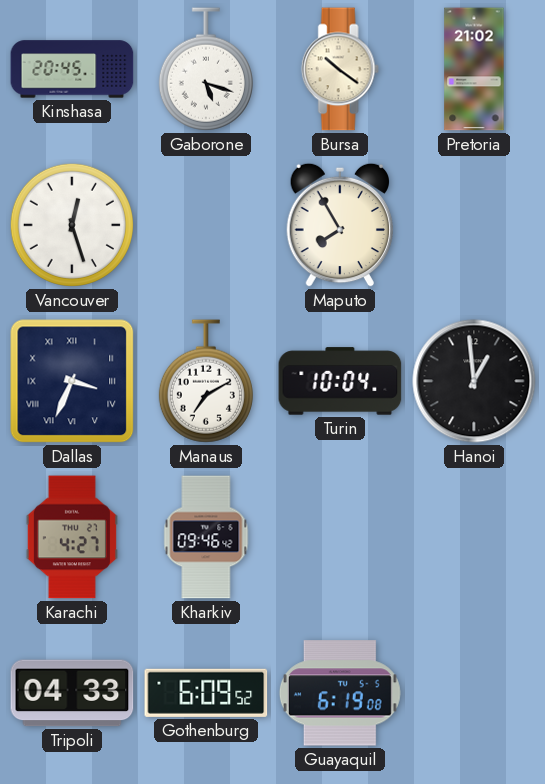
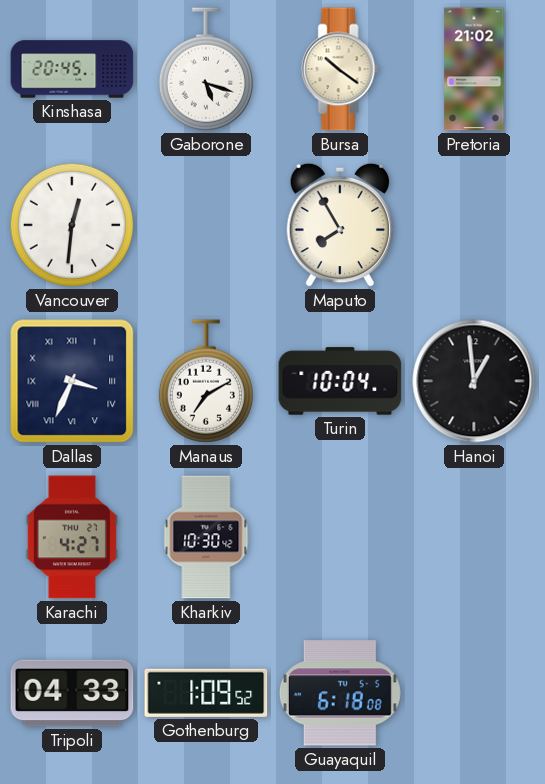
Vancouver: 12:27 -> 12:31
Kharkiv: 09:46 -> 10:30
Gothenburg: 6:09 -> 1:09
Guayaquil: 6:19 -> 6:18
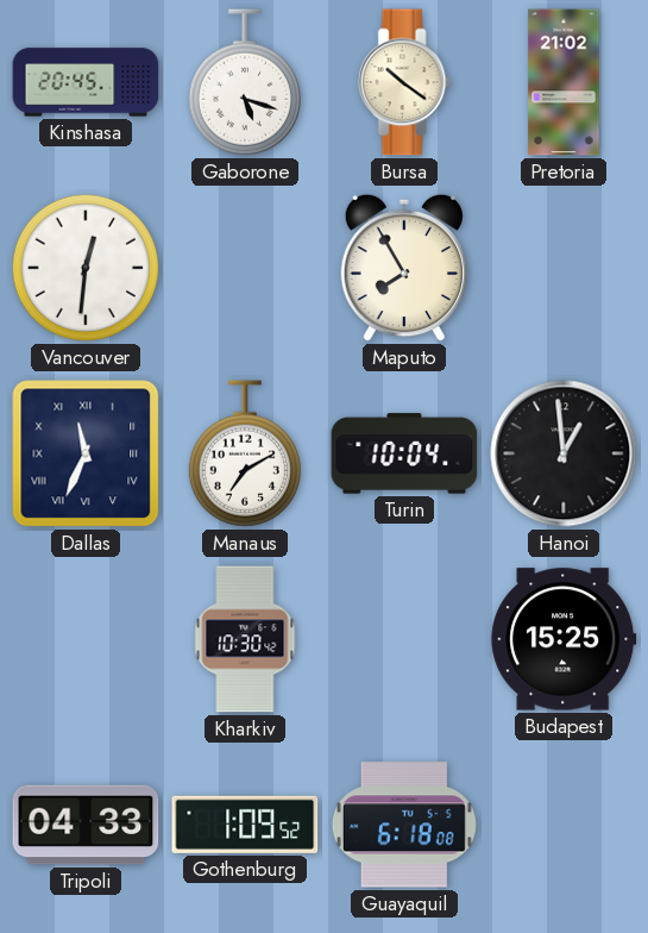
Dallas: 3:34 -> 11:34
Karachi: 4:27 -> none
Budapest: none -> 15:25
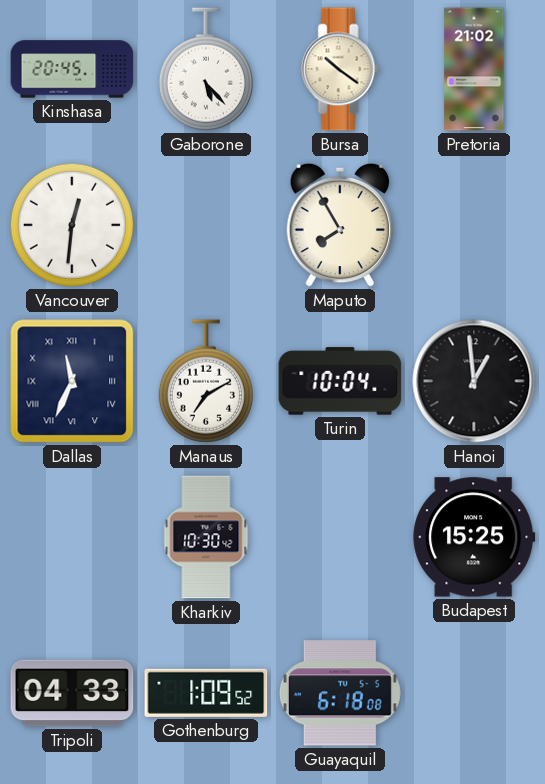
Gaborone: 5:18 -> 5:23
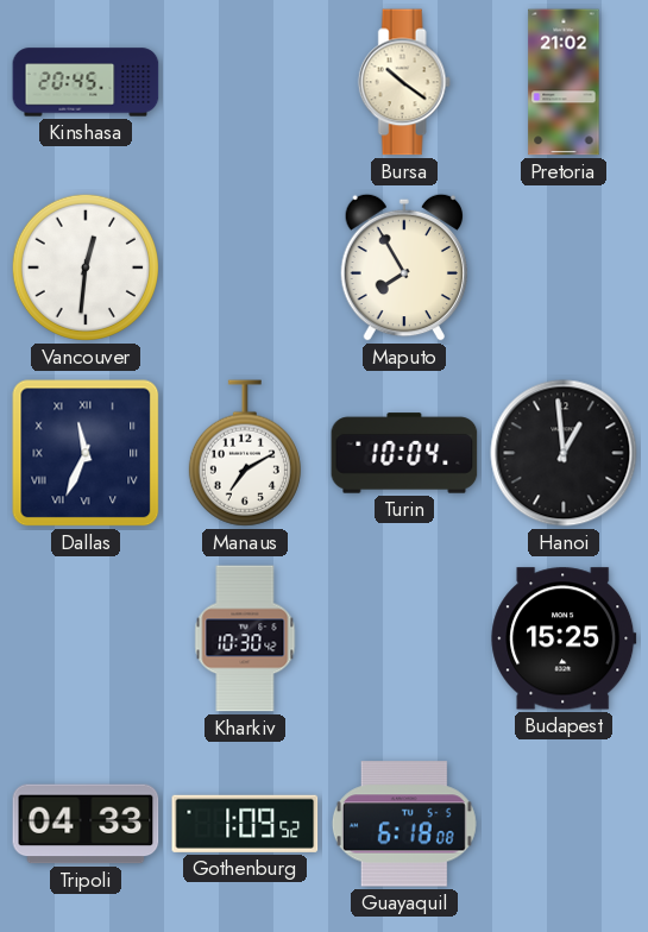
Gaborone: 5:23 -> none
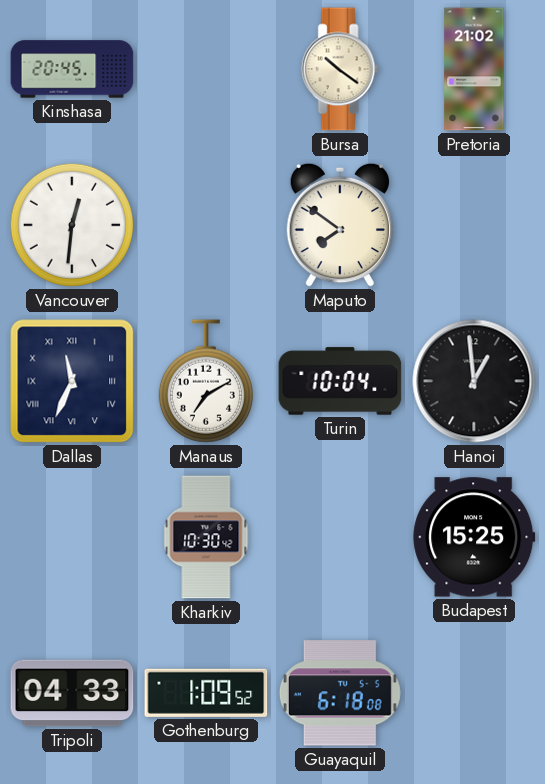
Maputo: 7:55 -> 7:51
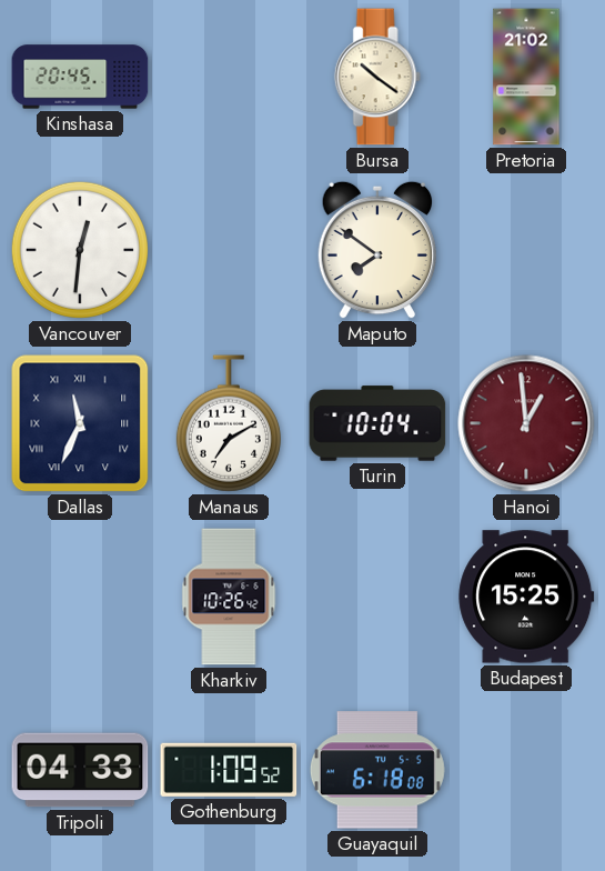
Hanoi dial: black -> burgundy
Kharkiv: 10:30 -> 10:26
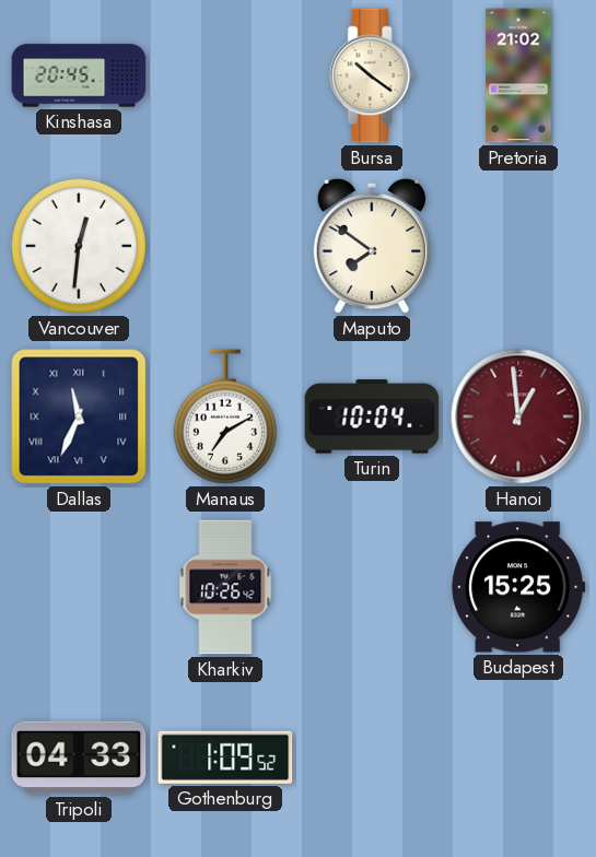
Guayaquil: 6:18 -> none
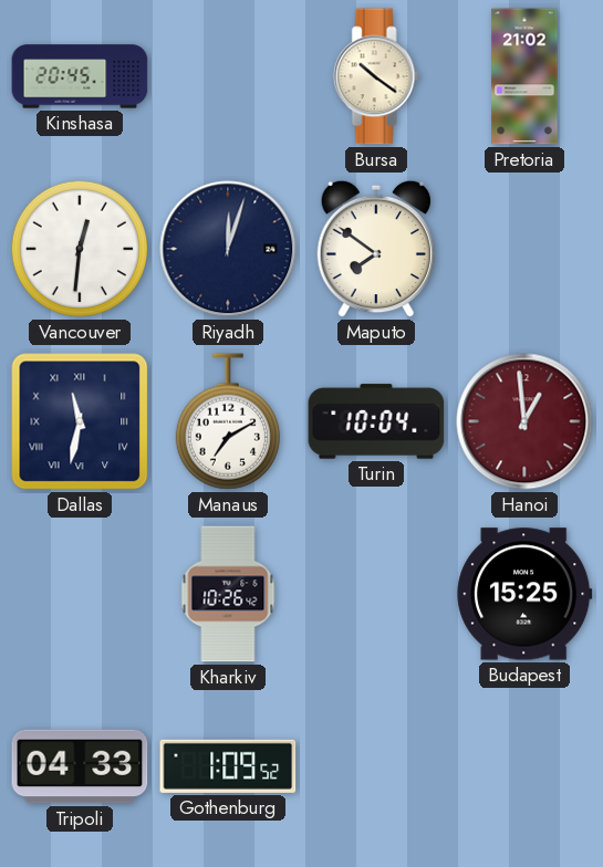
Riyadh: none -> 12:03
Dallas: 11:34 -> 11:32
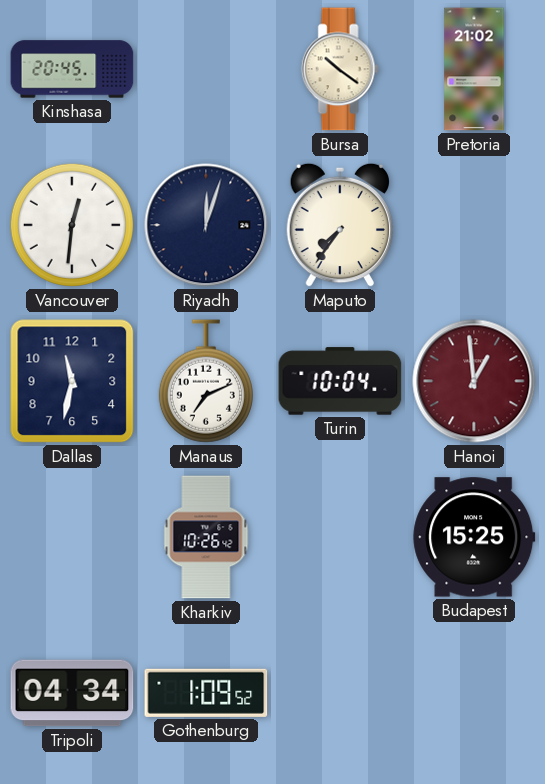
Maputo: 7:51 -> 7:36
Dallas numerals: Roman -> Arabic
Manaus: 7:10 -> 7:11
Tripoli: 04:33 -> 04:34
